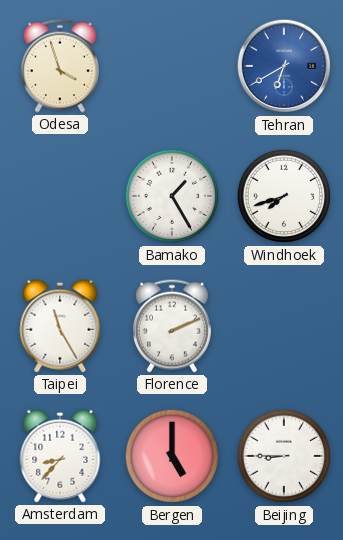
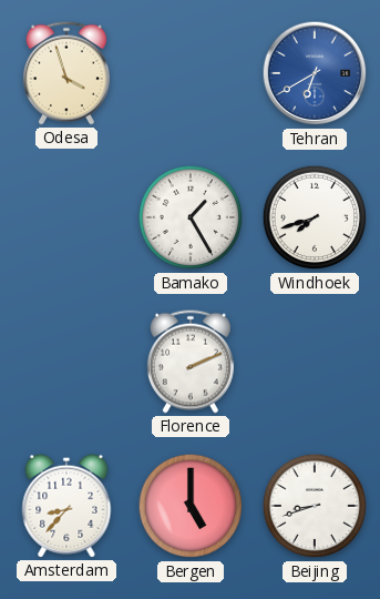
Taipei: 11:25 -> none
Beijing: 8:45 -> 8:42
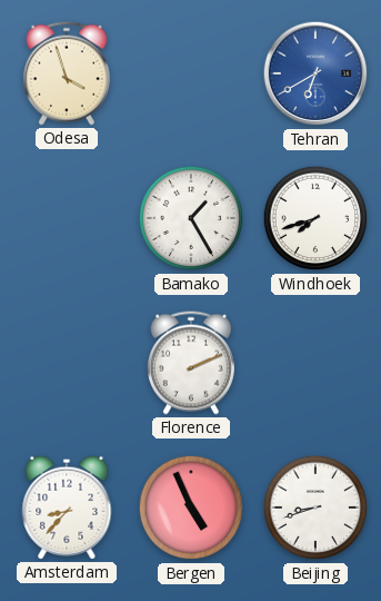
Bergen: 5:00 -> 4:56
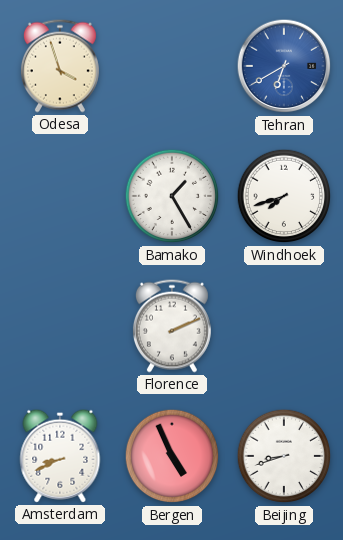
Amsterdam: 8:37 -> 8:41
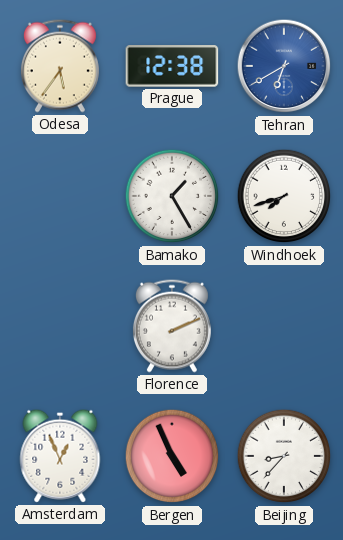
Odesa: 3:57 -> 5:36
Prague: none -> 12:38
Amsterdam: 8:41 -> 12:56
Beijing: 8:42 -> 8:37
